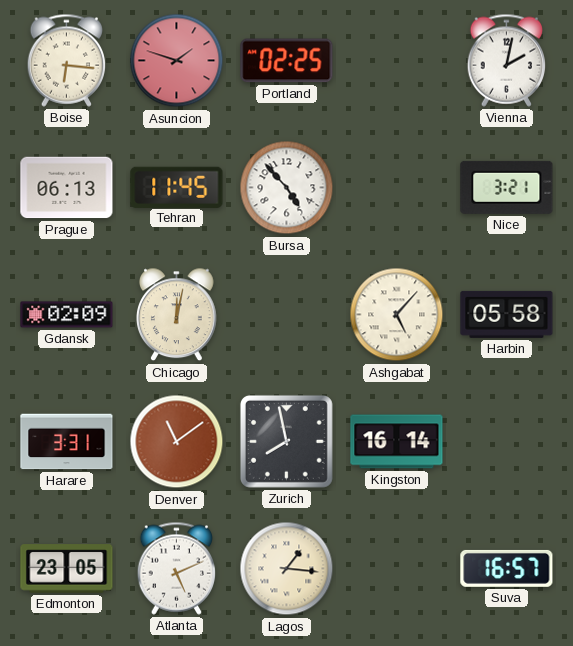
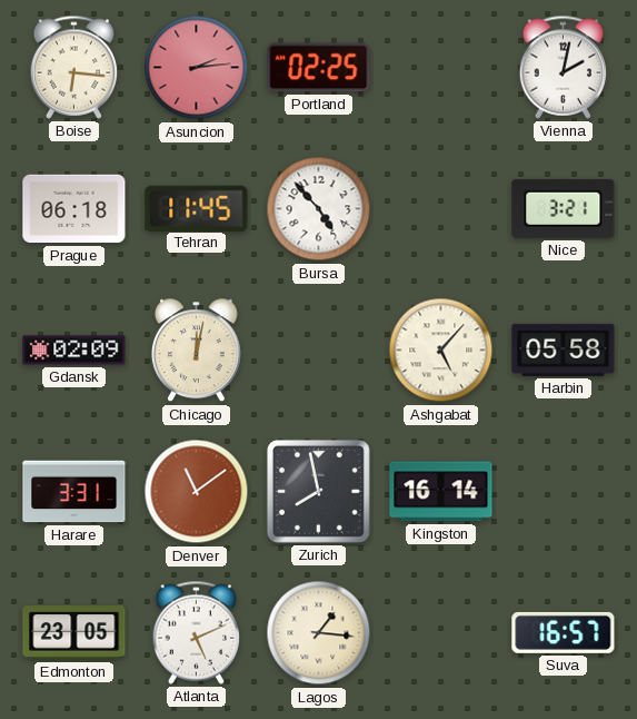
Asuncion: 1:48 -> 2:14
Prague: 06:13 -> 06:18
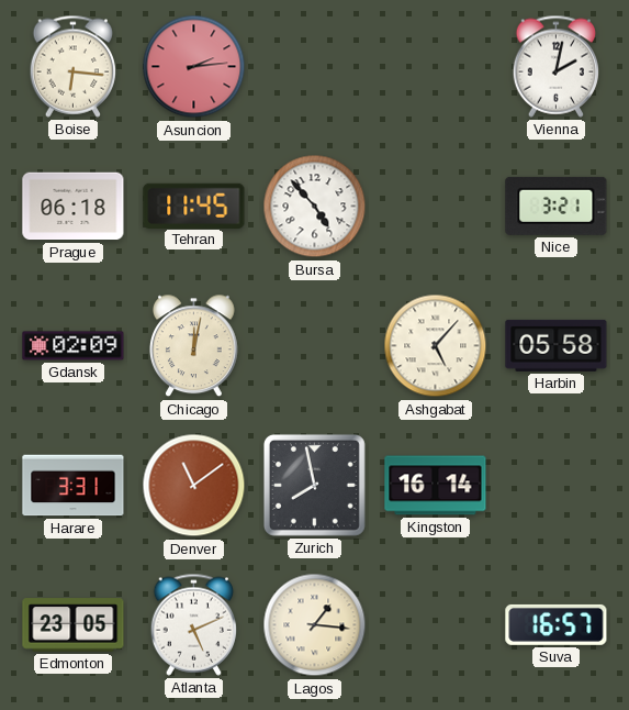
Portland: 02:25 -> none
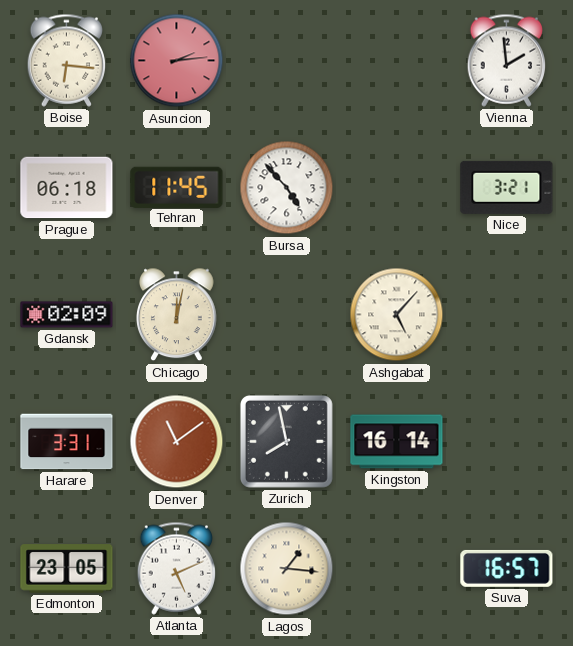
Vienna: 2:02 -> 1:59
Harbin: 05:58 -> none
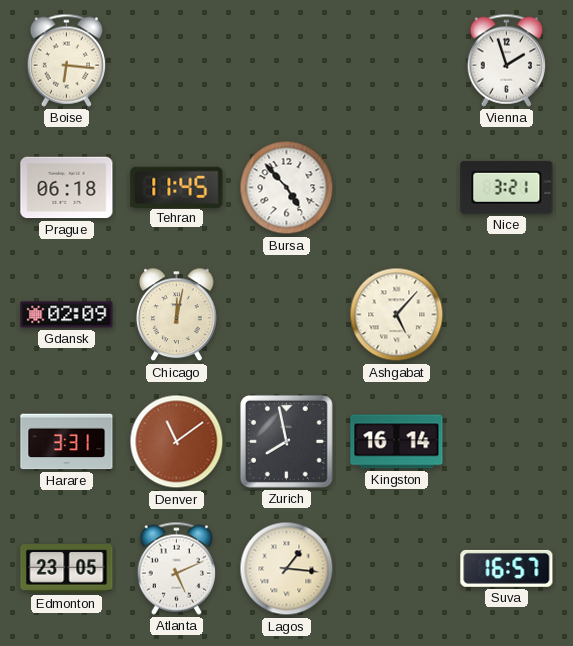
Asuncion: 2:14 -> none
Vienna: 1:59 -> 1:57
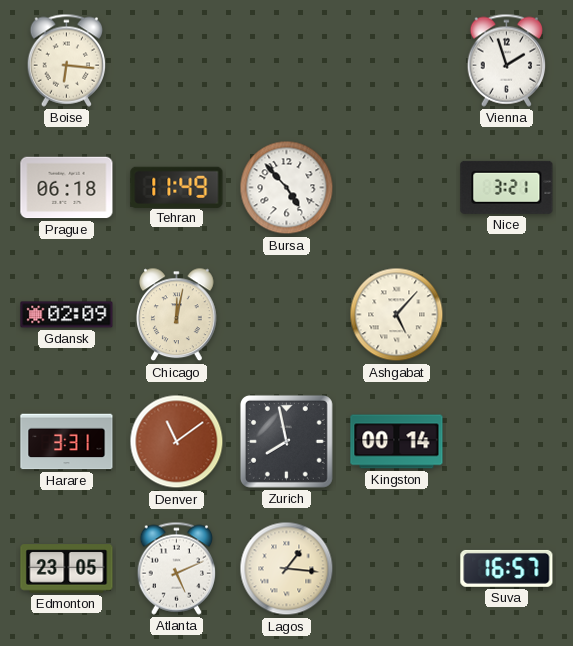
Tehran: 11:45 -> 11:49
Kingston: 16:14 -> 00:14
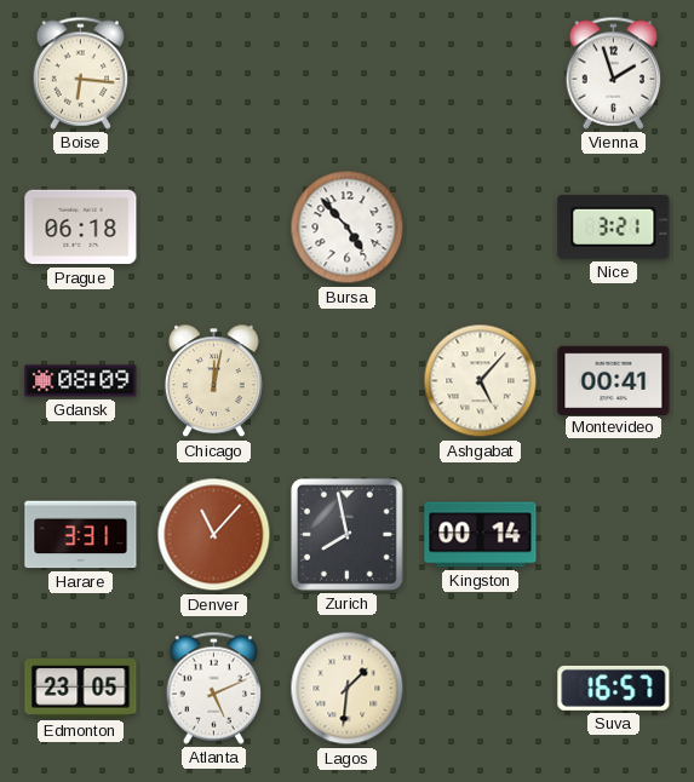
Tehran: 11:49 -> none
Gdansk: 02:09 -> 08:09
Montevideo: none -> 00:41
Denver: 11:09 -> 11:07
Lagos: 1:16 -> 1:31
